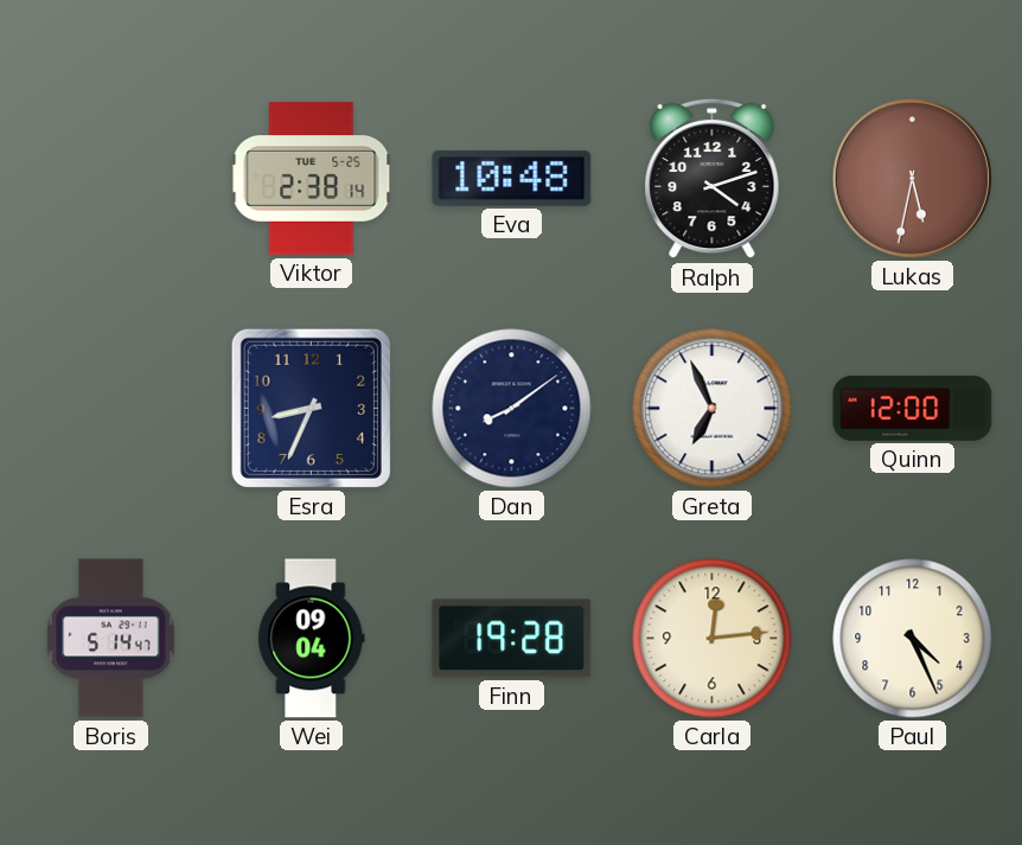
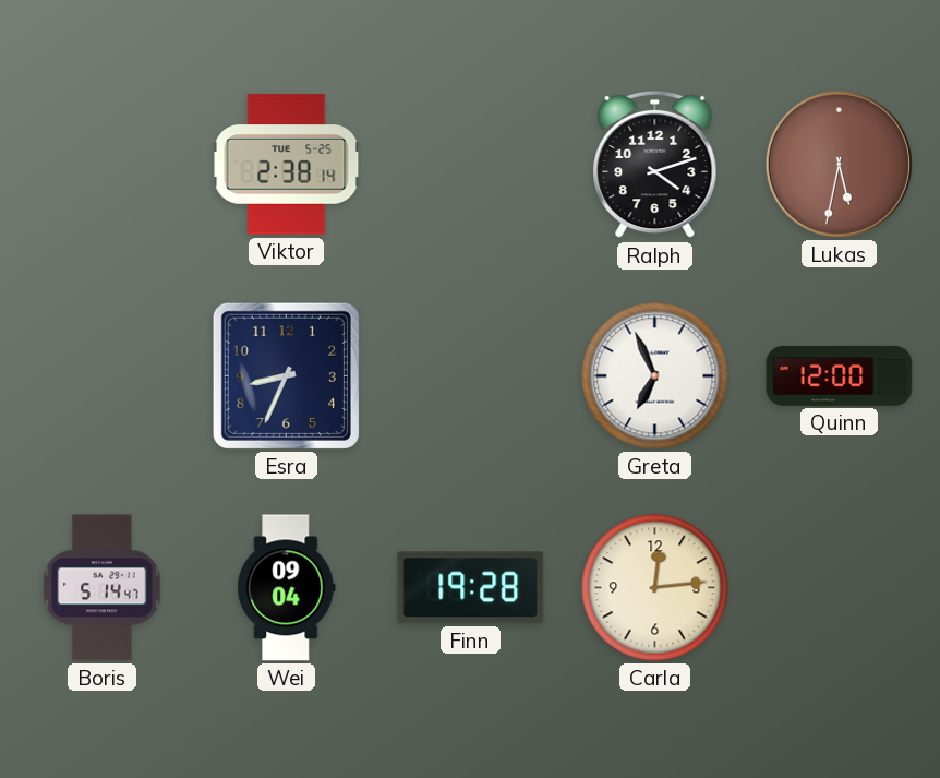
Eva: 10:48 -> none
Dan: 8:09 -> none
Paul: 4:26 -> none
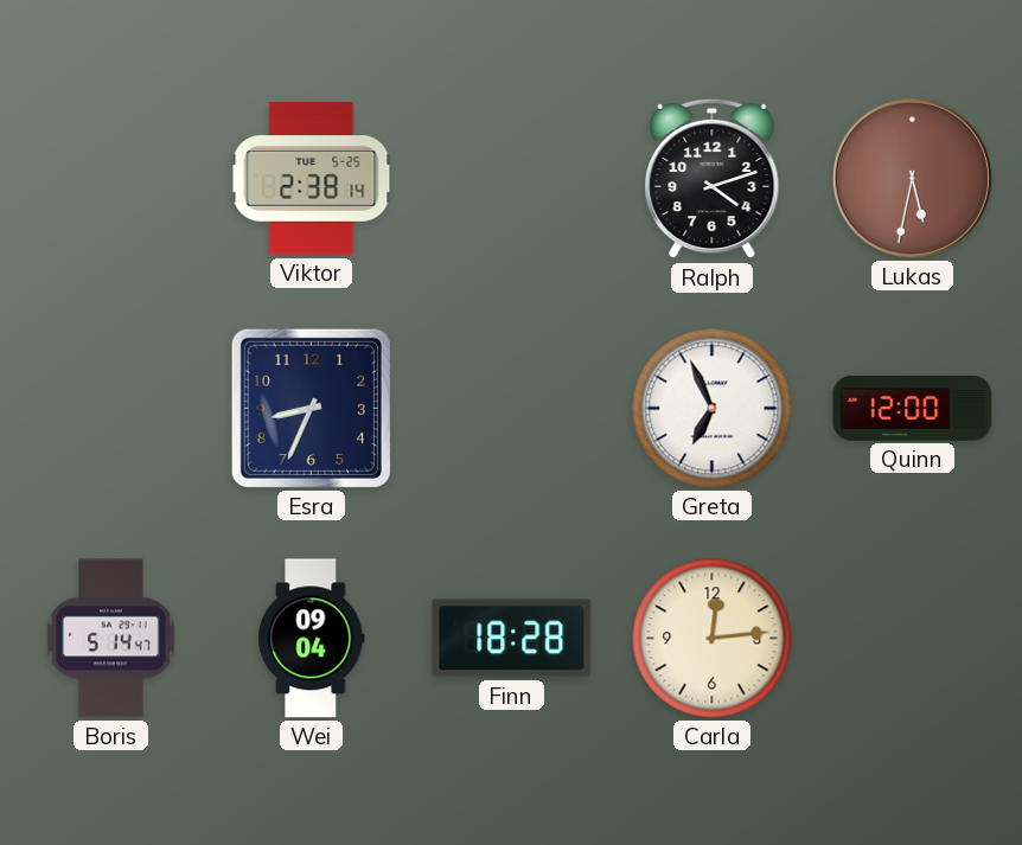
Finn: 19:28 -> 18:28
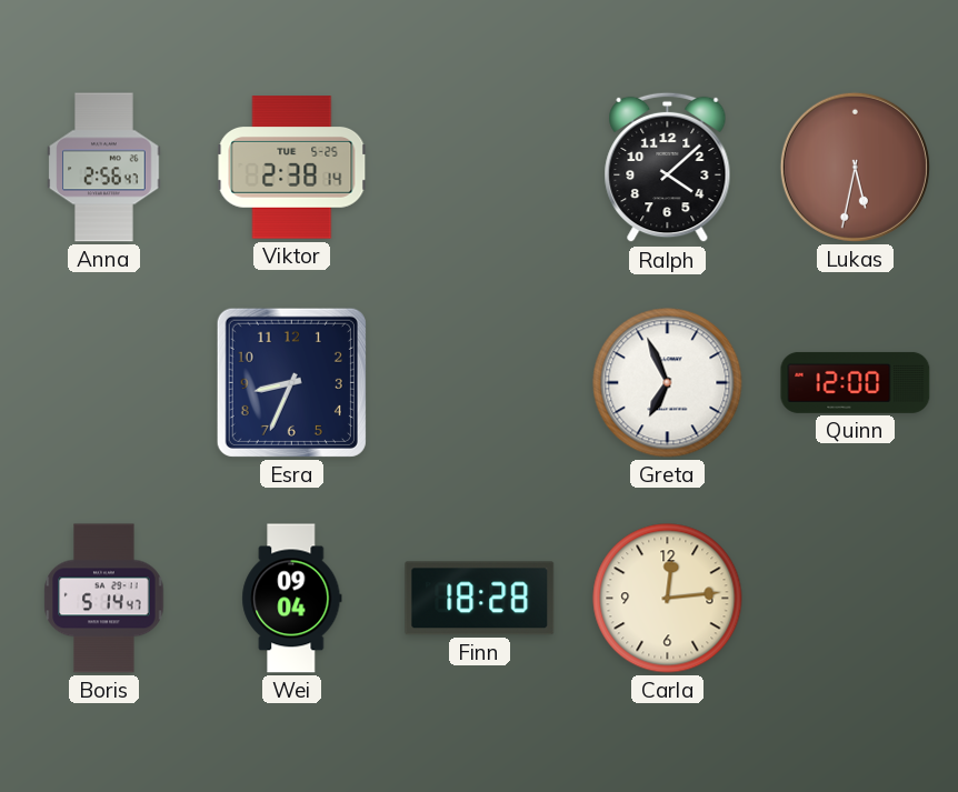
Anna: none -> 2:56
Ralph: 4:12 -> 4:08
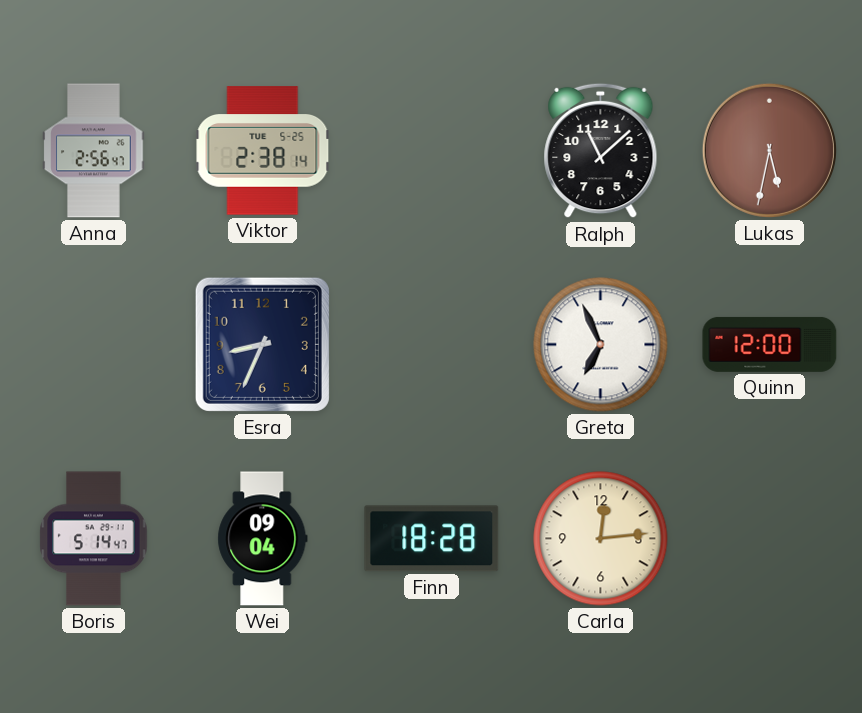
Ralph: 4:08 -> 11:08
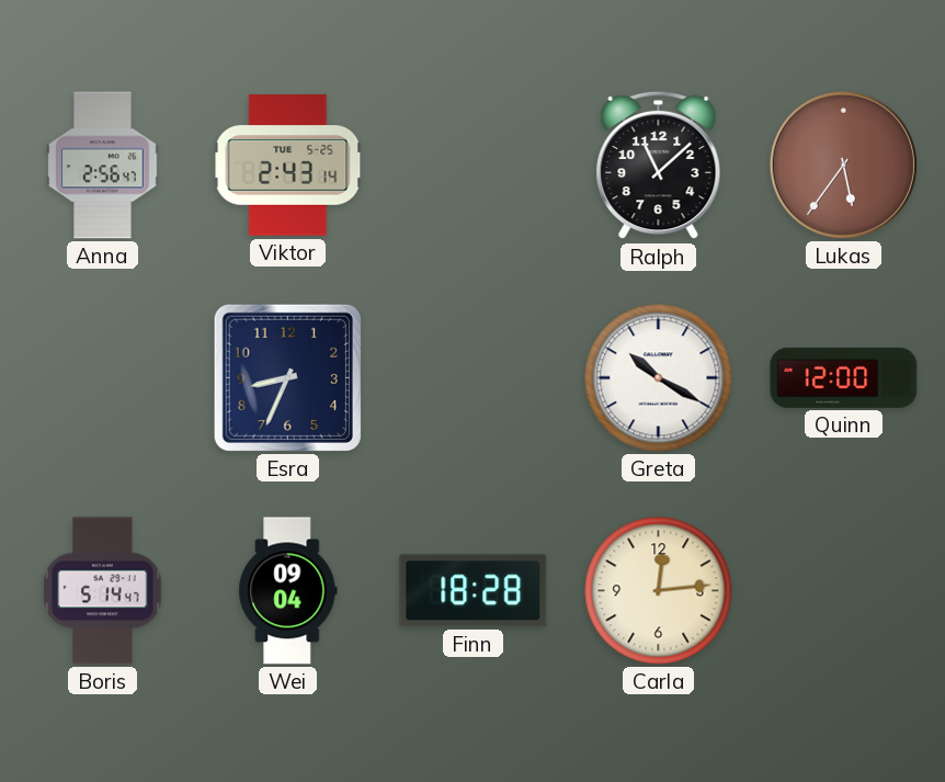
Viktor: 2:38 -> 2:43
Lukas: 5:32 -> 5:36
Greta: 6:56 -> 10:20
